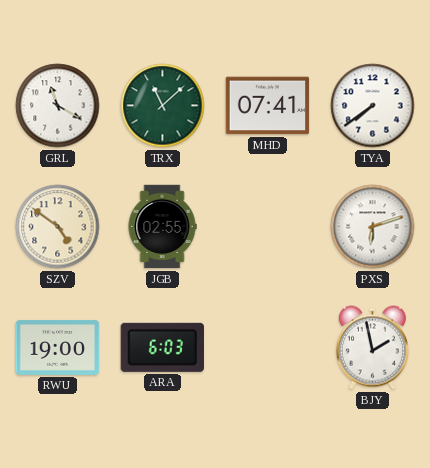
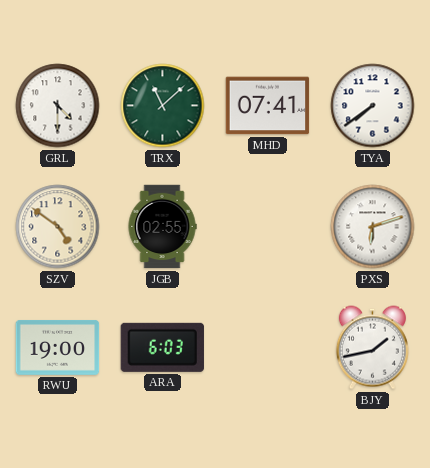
GRL: 11:20 -> 4:30
BJY: 1:58 -> 1:43
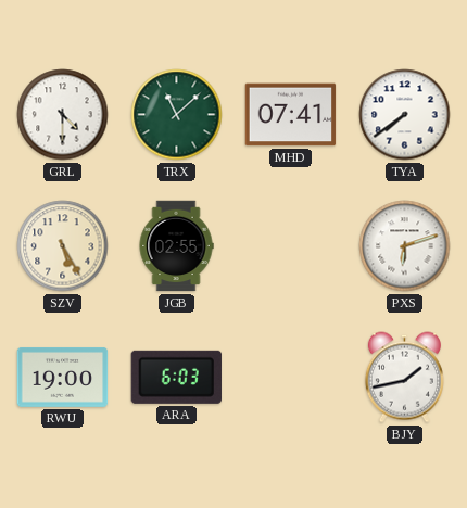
SZV: 4:51 -> 5:25
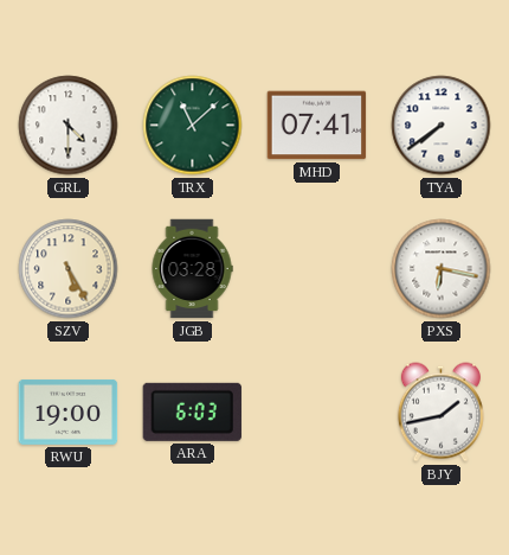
JGB: 02:55 -> 03:28
PXS: 6:12 -> 6:17
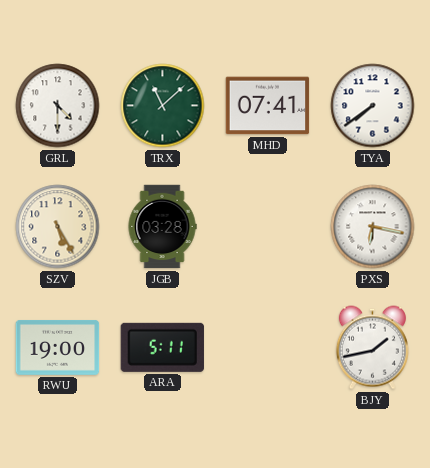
ARA: 6:03 -> 5:11
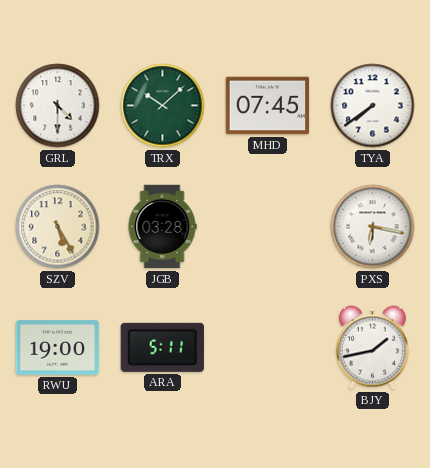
TRX: 11:08 -> 10:08
MHD: 07:41 -> 07:45
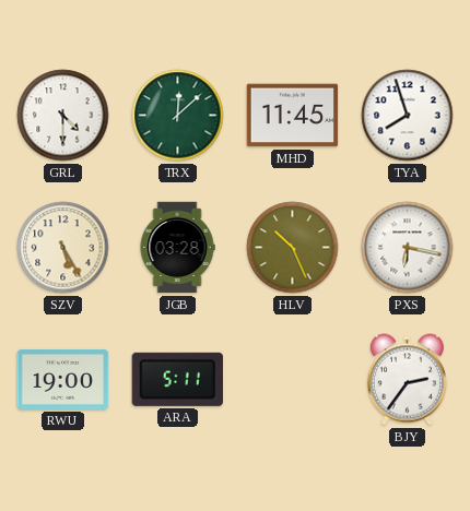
TRX: 10:08 -> 12:08
MHD: 07:45 -> 11:45
TYA: 7:39 -> 7:57
HLV: none -> 10:26
BJY: 1:43 -> 2:36
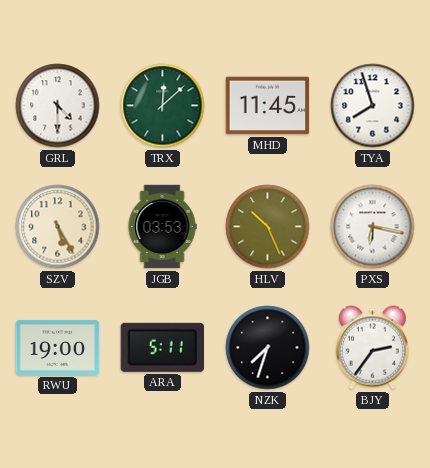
JGB: 03:28 -> 03:53
NZK: none -> 7:33
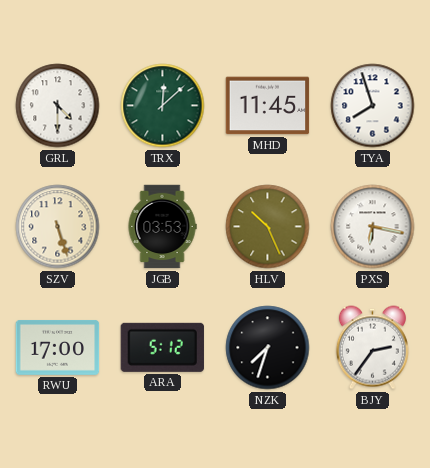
SZV: 5:25 -> 5:27
RWU: 19:00 -> 17:00
ARA: 5:11 -> 5:12
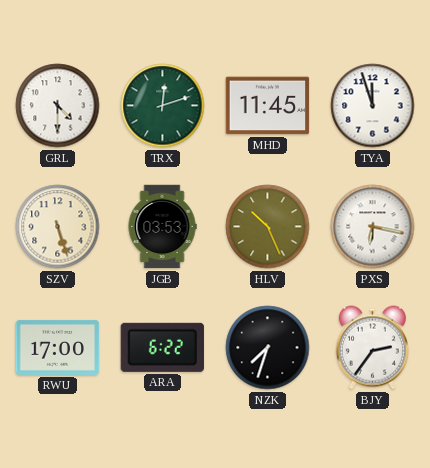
TRX: 12:08 -> 12:12
TYA: 7:57 -> 11:57
ARA: 5:12 -> 6:22
